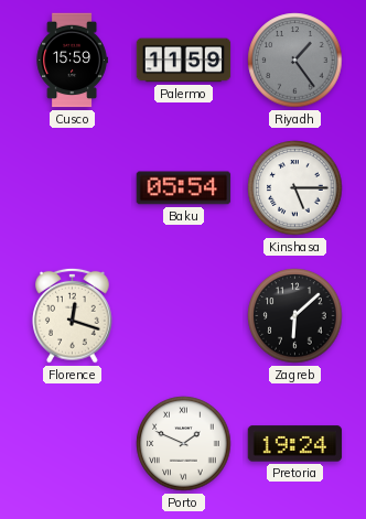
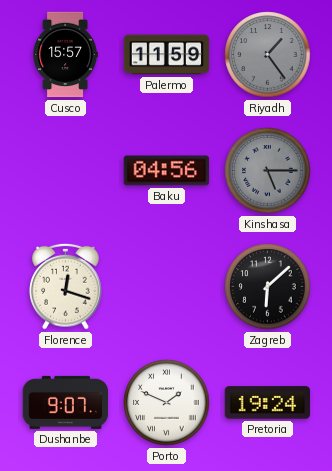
Cusco: 15:59 -> 15:57
Baku: 05:54 -> 04:56
Kinshasa dial: white -> grey
Dushanbe: none -> 9:07
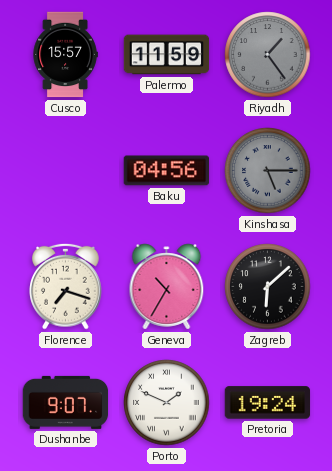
Florence: 12:18 -> 7:18
Geneva: none -> 10:35
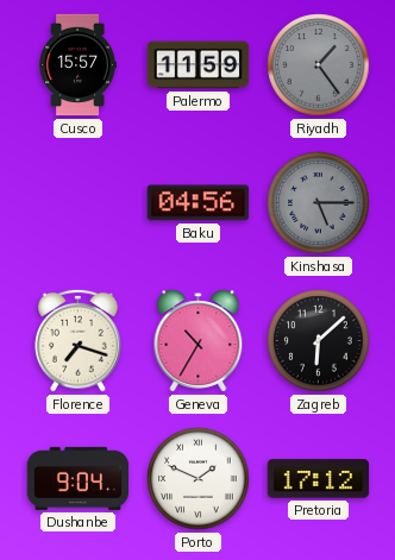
Dushanbe: 9:07 -> 9:04
Pretoria: 19:24 -> 17:12
